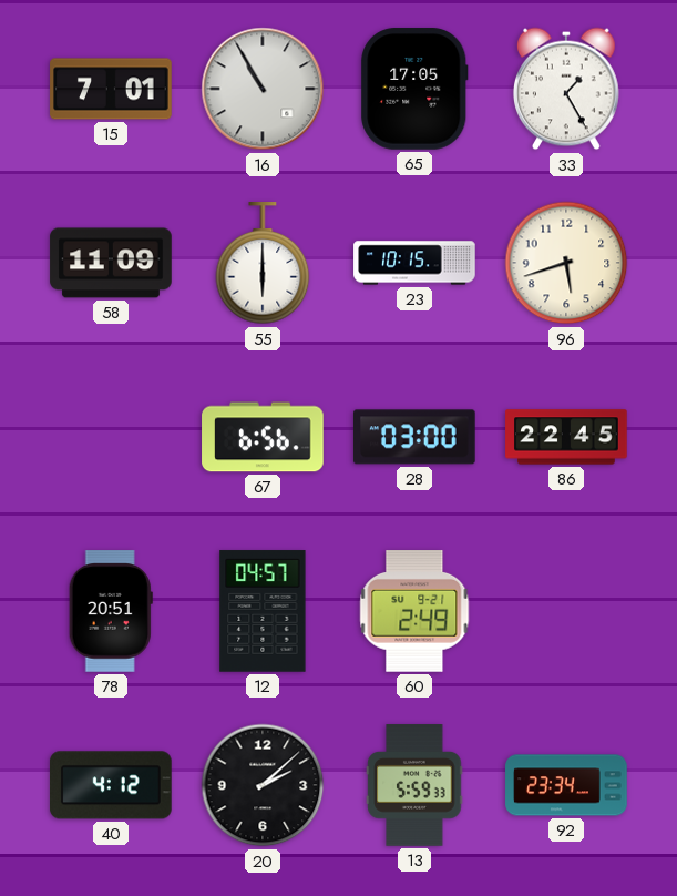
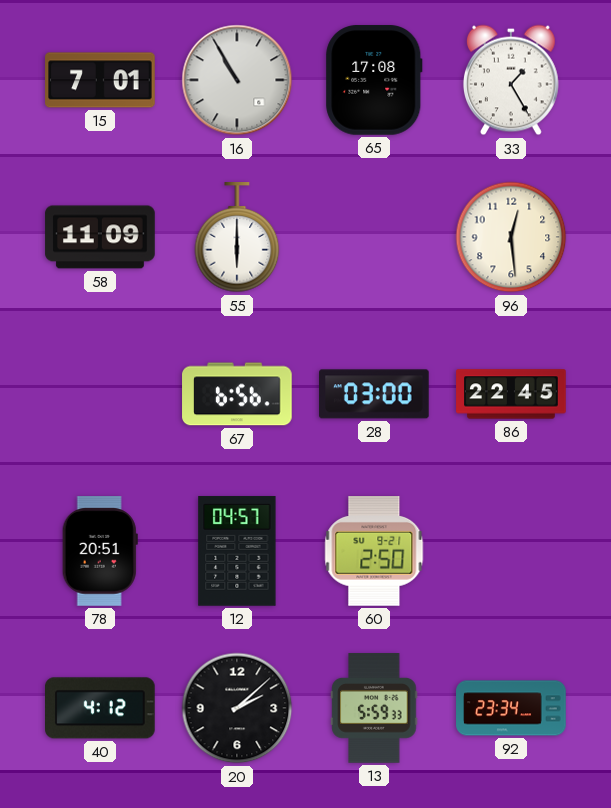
65: 17:05 -> 17:08
23: 10:15 -> none
96: 5:42 -> 12:29
60: 2:49 -> 2:50
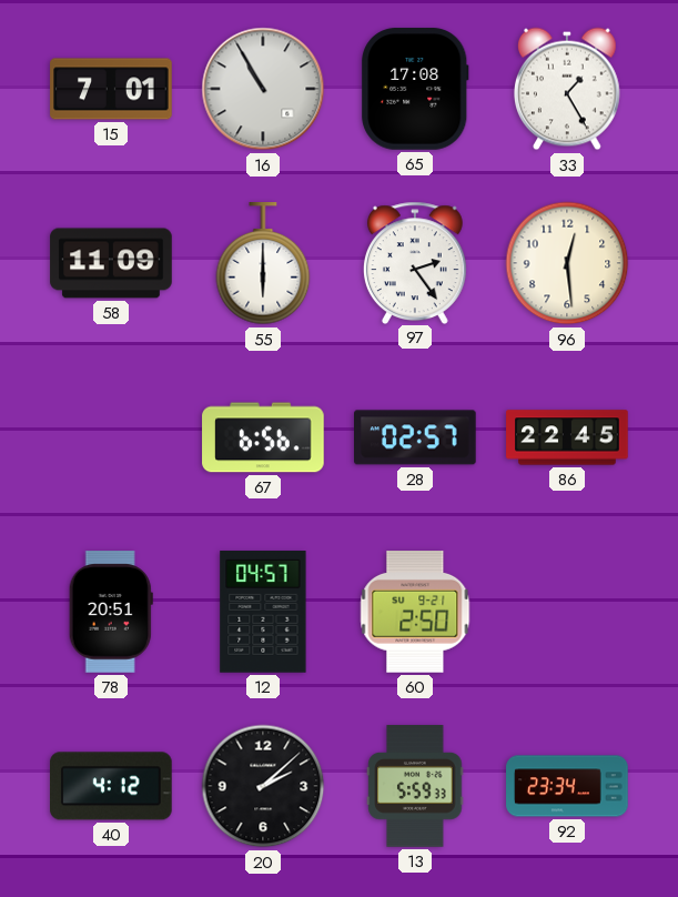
97: none -> 2:24
28: 03:00 -> 02:57
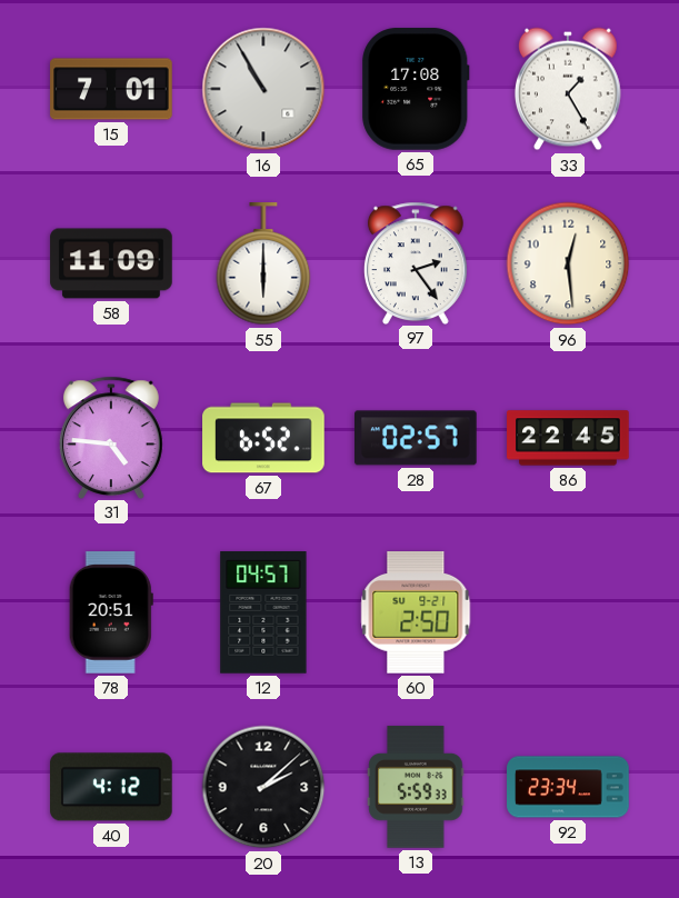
31: none -> 4:46
67: 6:56 -> 6:52
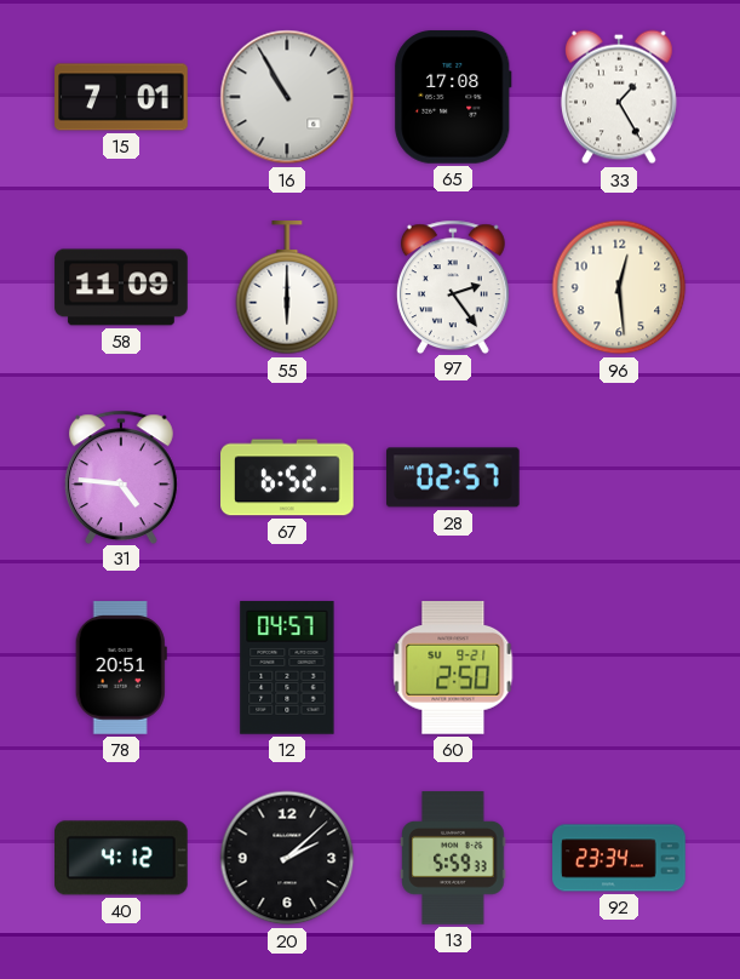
86: 22:45 -> none
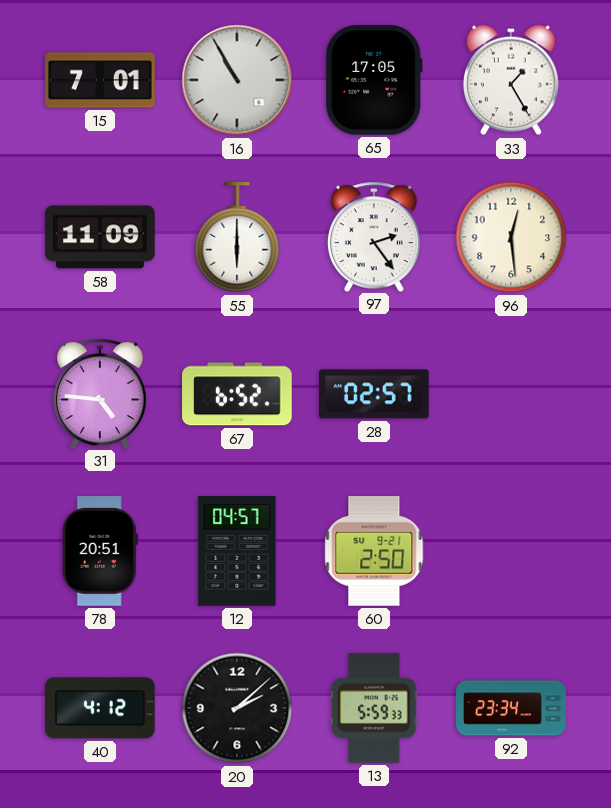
65: 17:08 -> 17:05
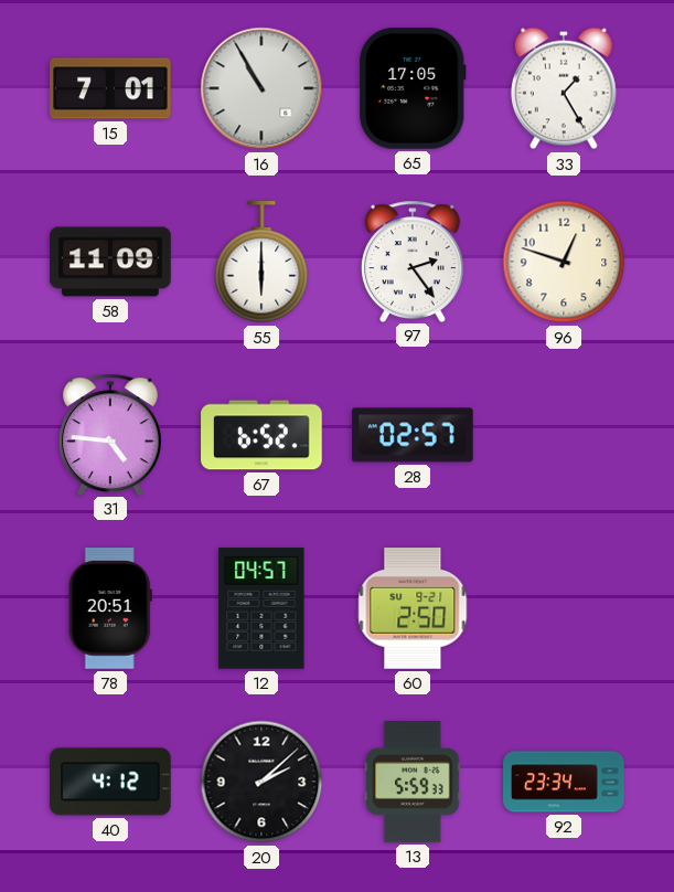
96: 12:29 -> 12:48
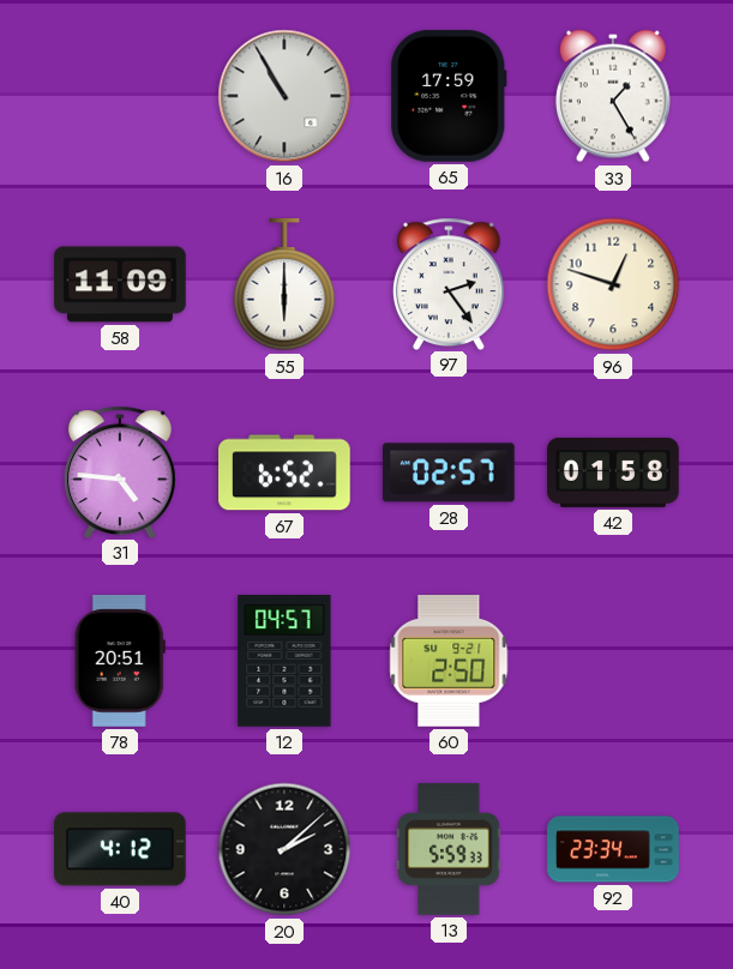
15: 7:01 -> none
65: 17:05 -> 17:59
42: none -> 01:58
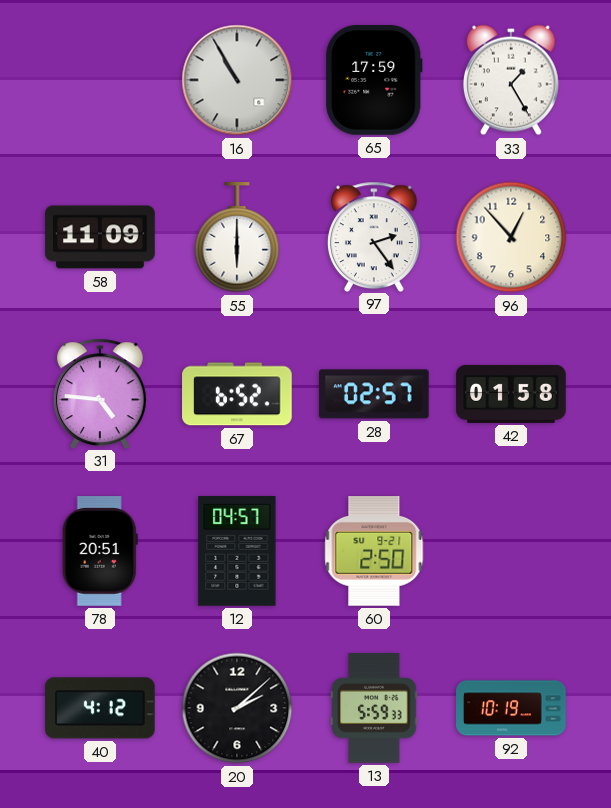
96: 12:48 -> 12:53
92: 23:34 -> 10:19
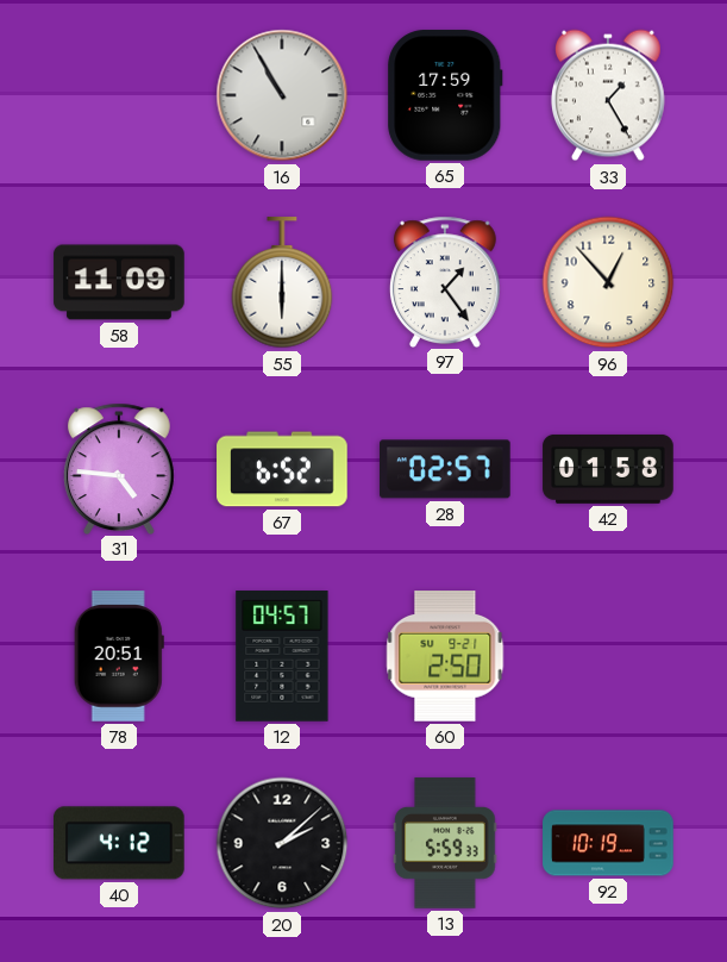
97: 2:24 -> 1:24
